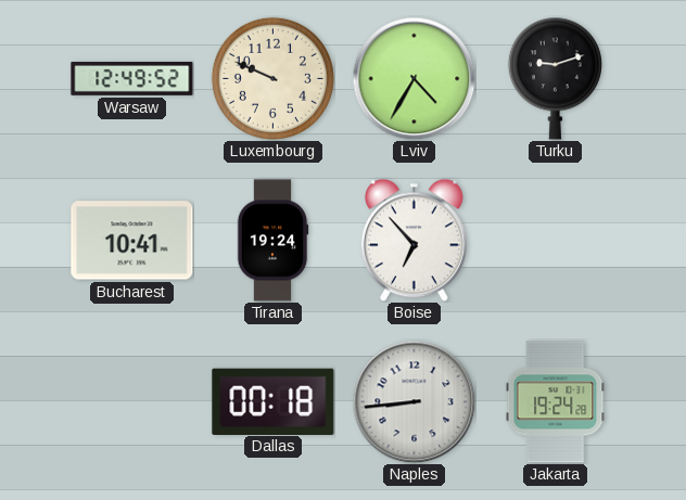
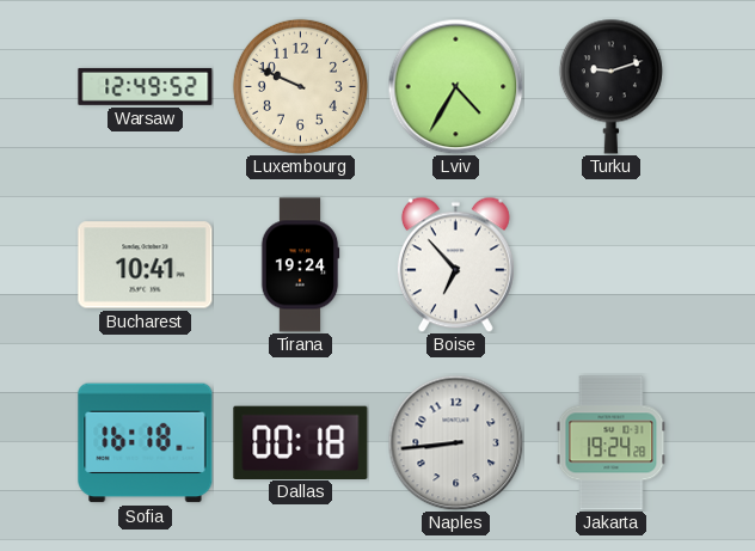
Sofia: none -> 16:18
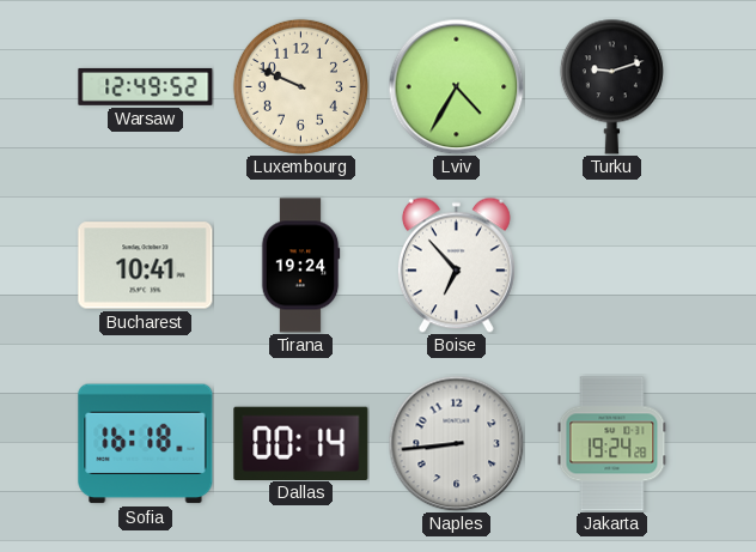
Dallas: 00:18 -> 00:14
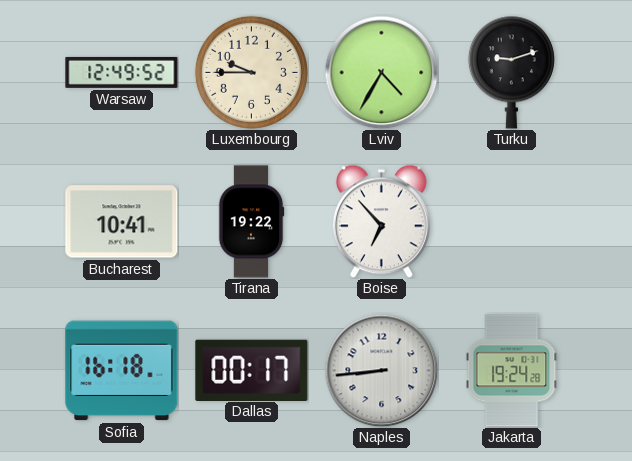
Luxembourg: 9:49 -> 9:45
Tirana: 19:24 -> 19:22
Dallas: 00:14 -> 00:17
